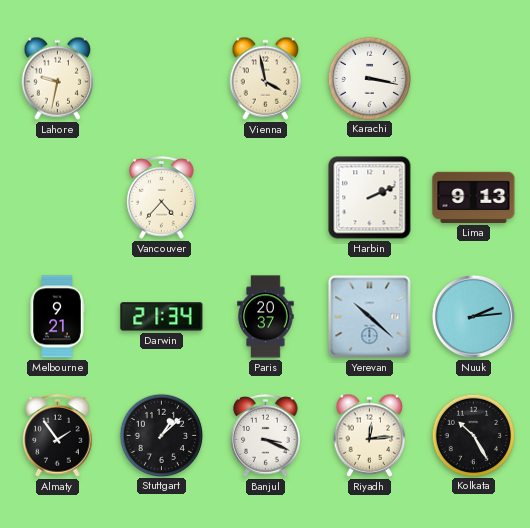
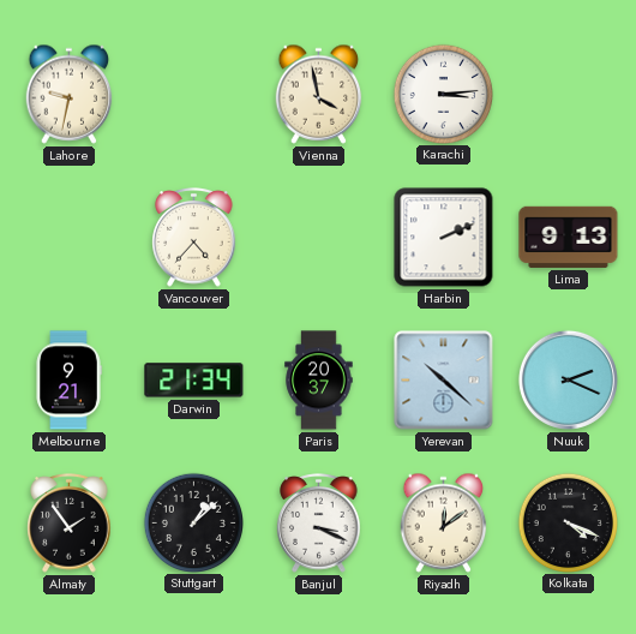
Karachi: 3:17 -> 3:14
Nuuk: 2:14 -> 2:19
Riyadh: 12:14 -> 12:09
Kolkata: 10:25 -> 4:19
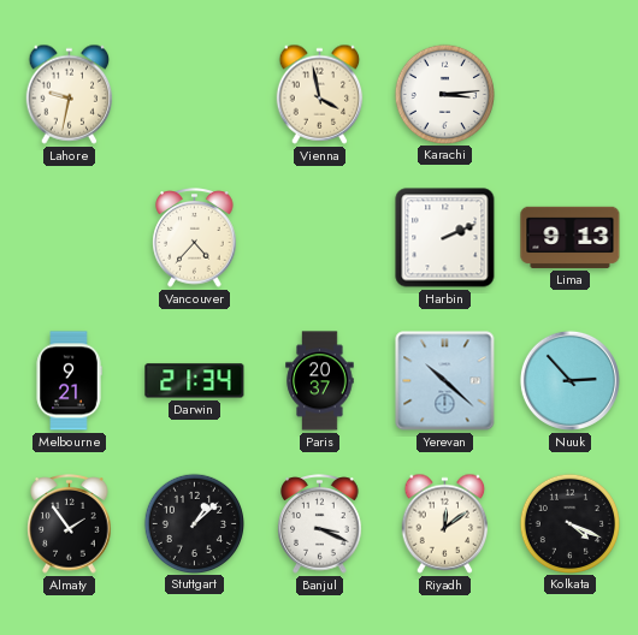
Nuuk: 2:19 -> 2:53
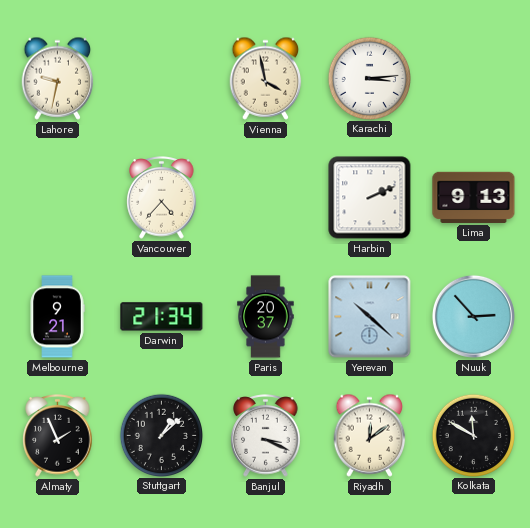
Almaty: 1:54 -> 1:56
Kolkata: 4:19 -> 11:50
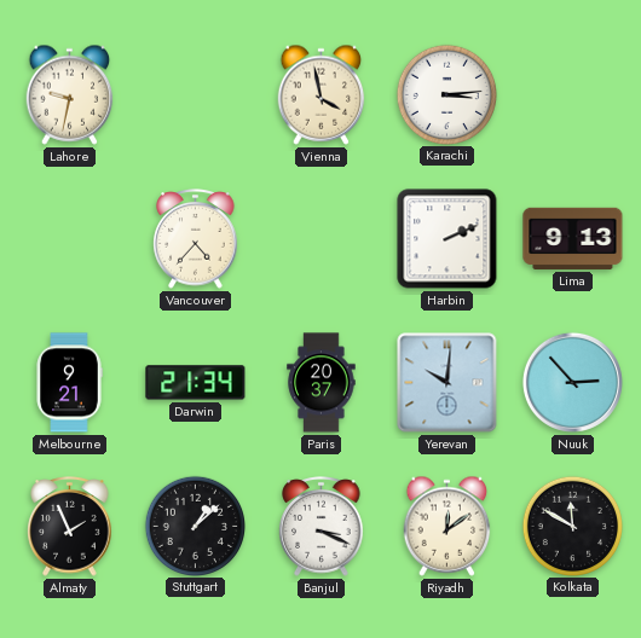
Yerevan: 10:22 -> 10:01
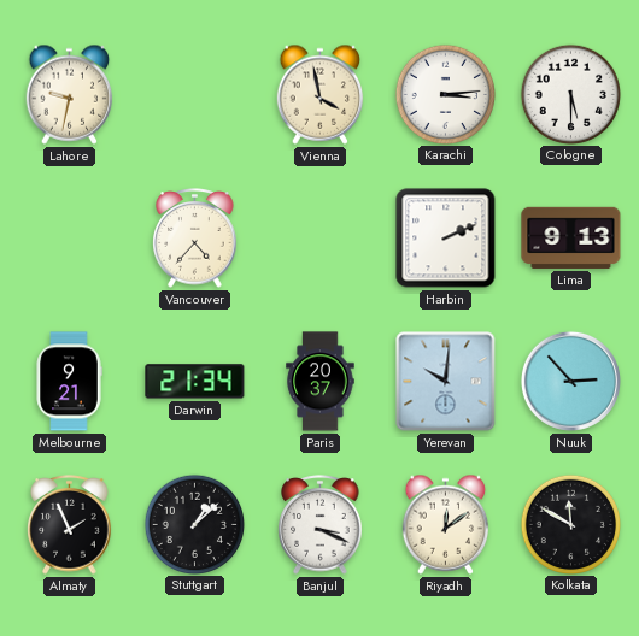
Cologne: none -> 5:30
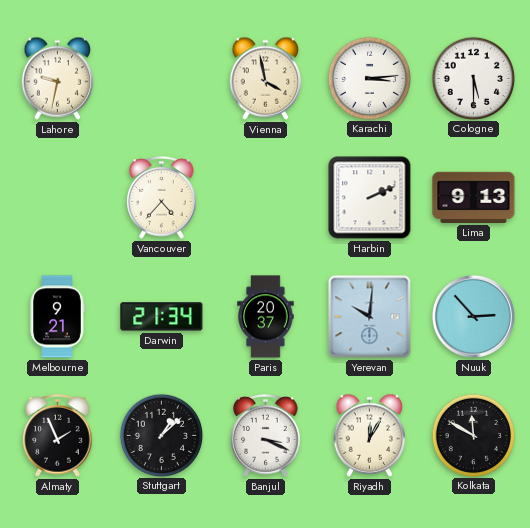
Riyadh: 12:09 -> 12:05
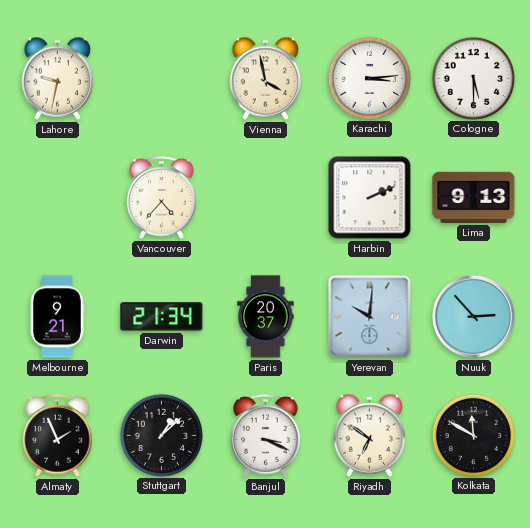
Riyadh: 12:05 -> 6:51
